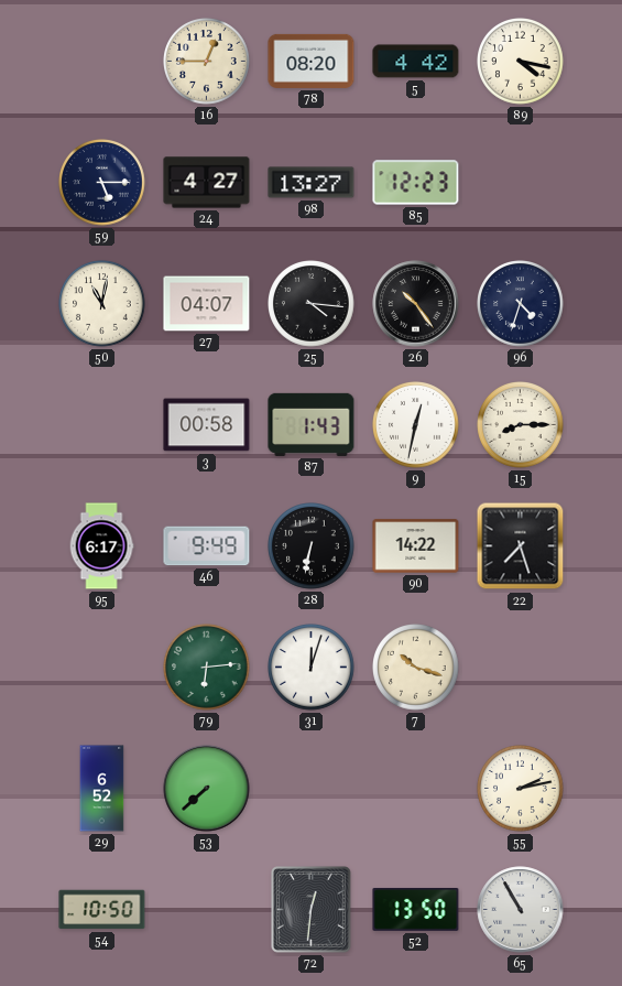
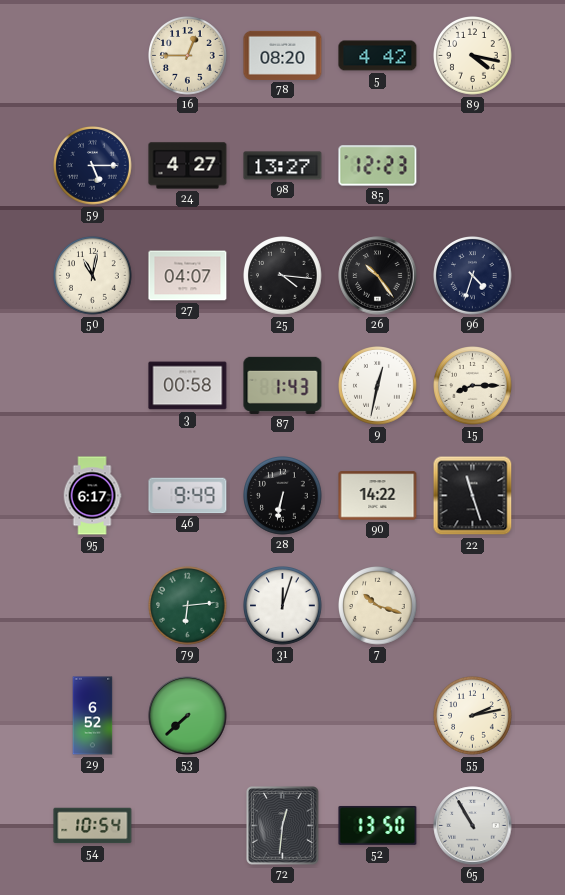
22: 7:27 -> 11:27
54: 10:50 -> 10:54
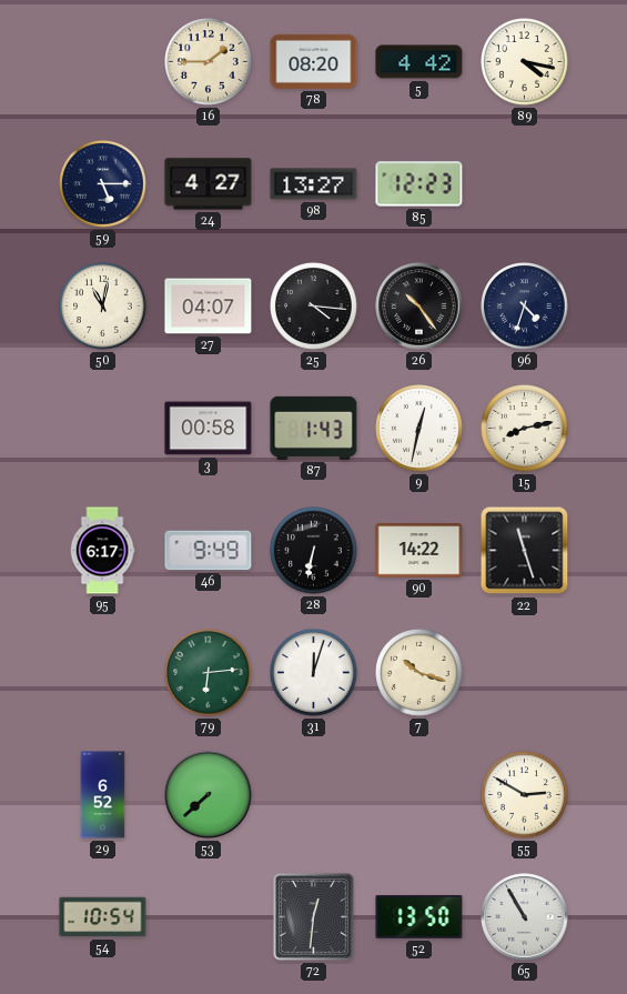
16: 12:45 -> 1:45
15: 8:15 -> 8:13
55: 2:13 -> 2:50
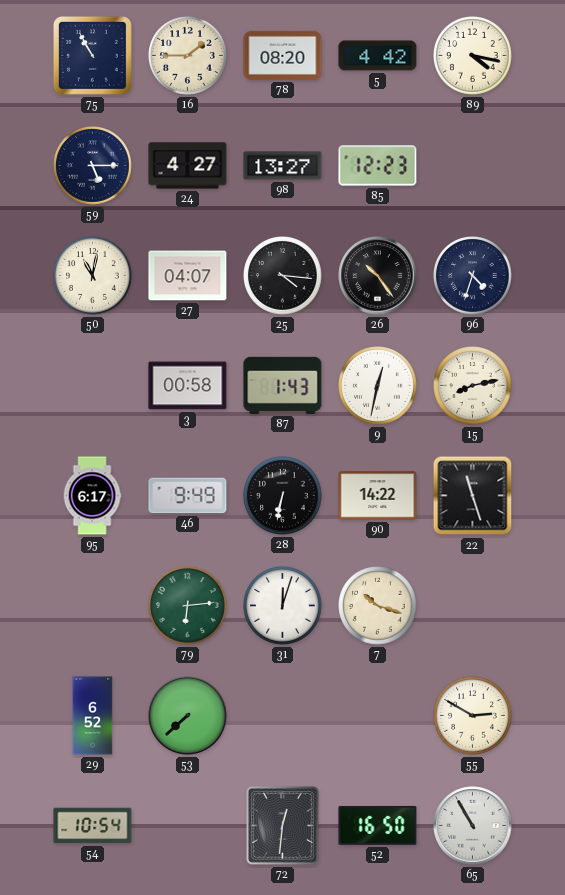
75: none -> 10:55
52: 13:50 -> 16:50
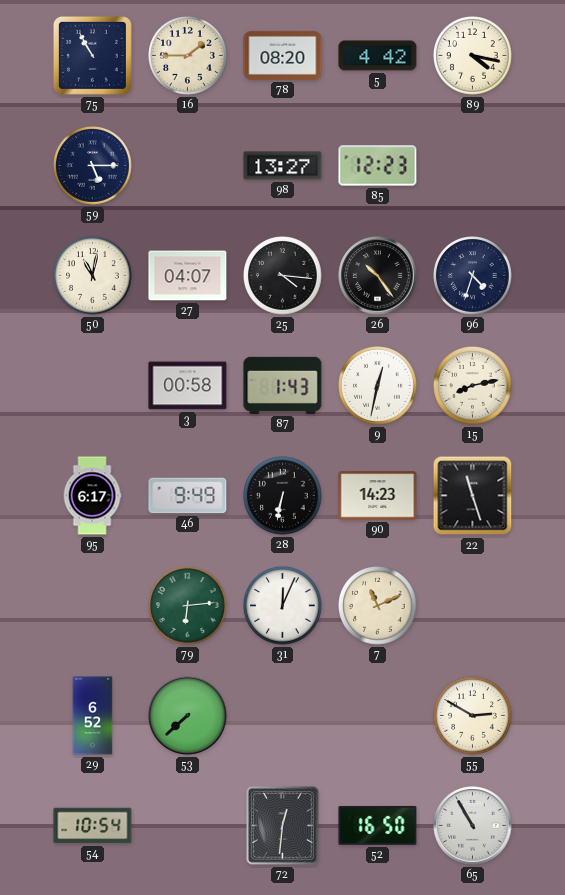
24: 4:27 -> none
90: 14:22 -> 14:23
31: 12:03 -> 12:04
7: 10:18 -> 11:11
